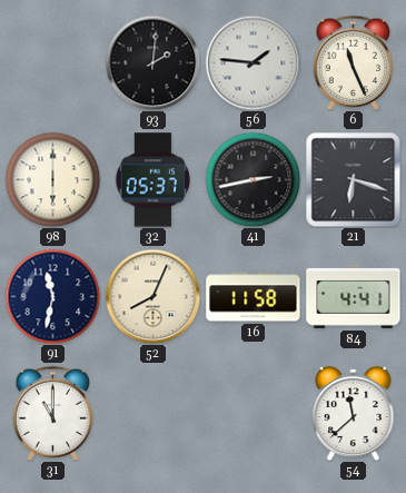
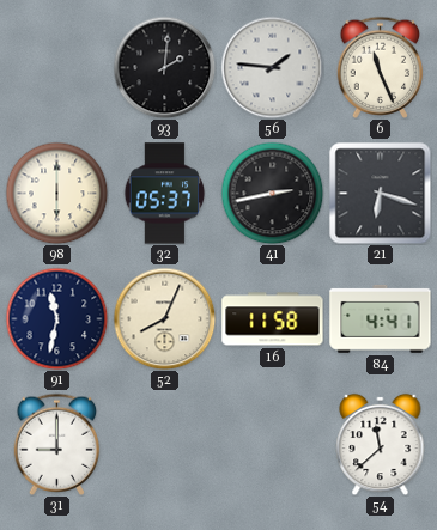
31: 11:00 -> 9:00
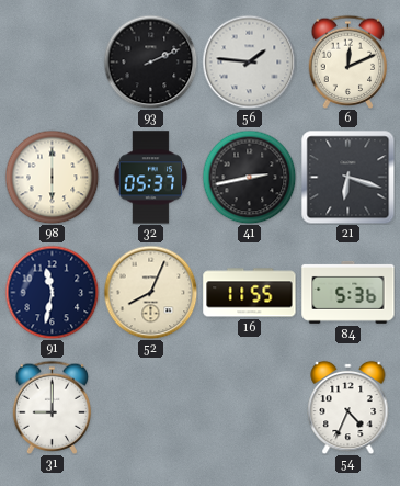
93: 2:01 -> 2:11
6: 11:26 -> 12:11
16: 11:58 -> 11:55
84: 4:41 -> 5:36
54: 11:38 -> 4:34
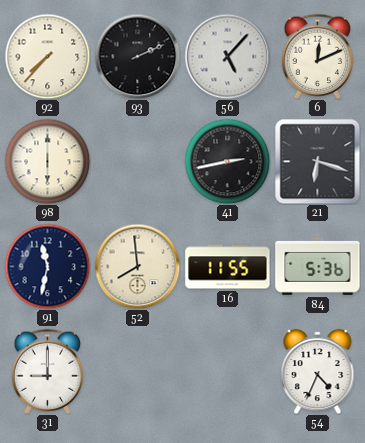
92: none -> 7:37
56: 1:46 -> 5:07
32: 05:37 -> none
52: 8:04 -> 7:59
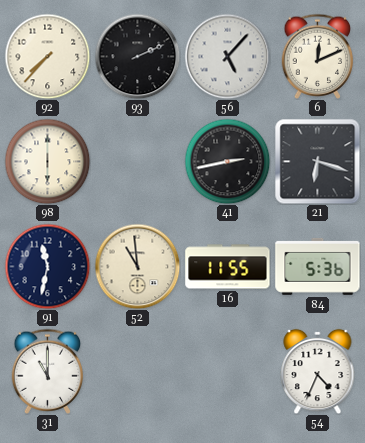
52: 7:59 -> 10:59
31: 9:00 -> 11:00
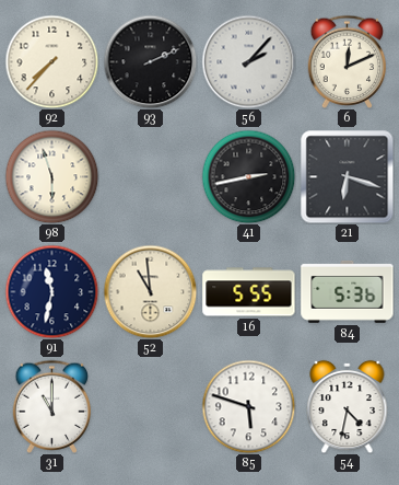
56: 5:07 -> 2:07
98: 6:00 -> 5:57
16: 11:55 -> 5:55
85: none -> 5:48
54: 4:34 -> 4:32
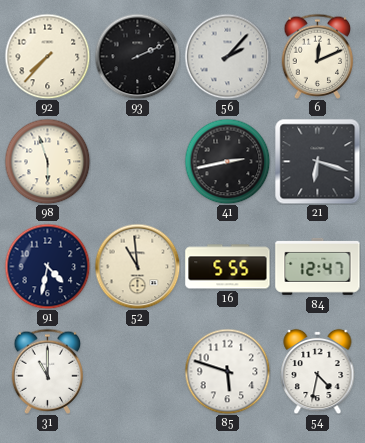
91: 11:32 -> 4:32
84: 5:36 -> 12:47
